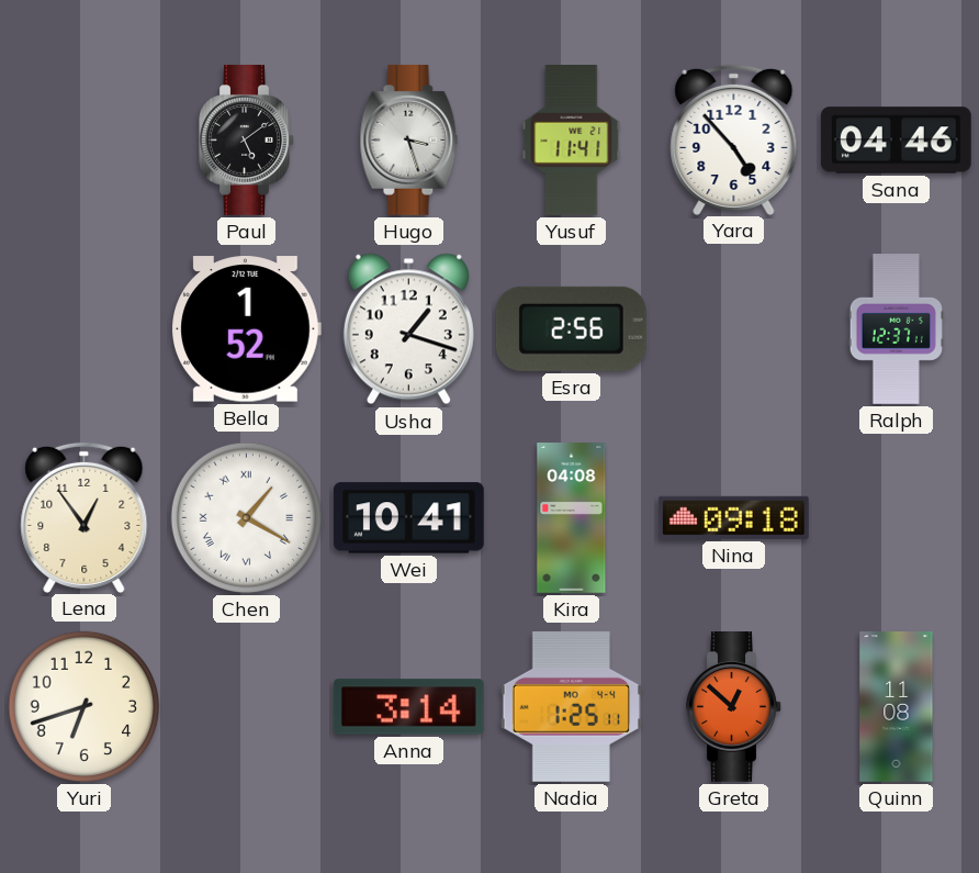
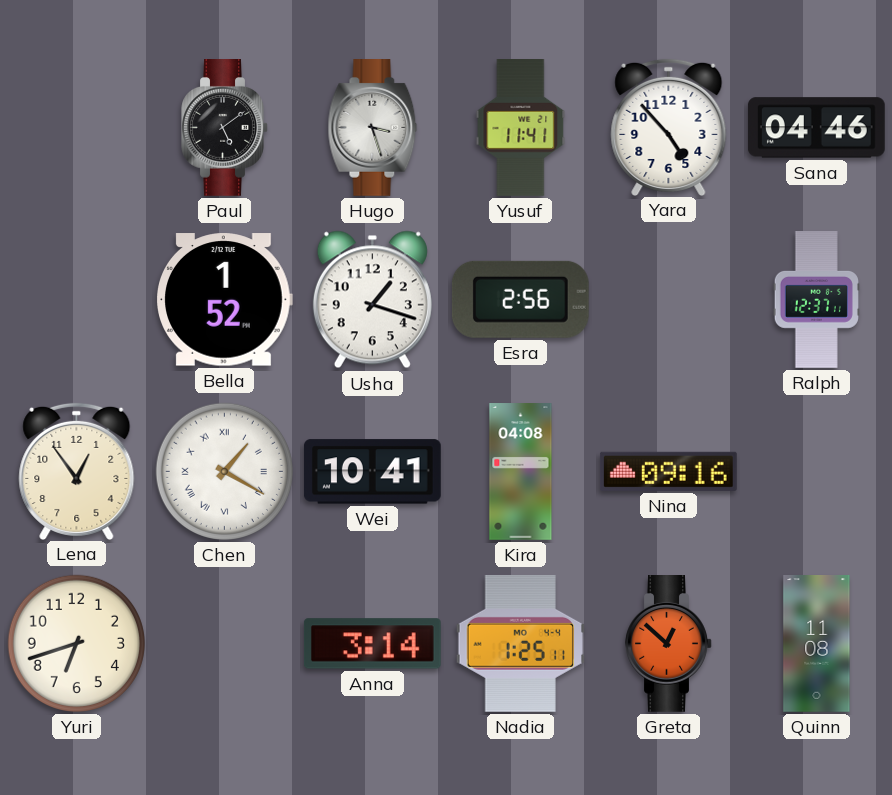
Nina: 09:18 -> 09:16
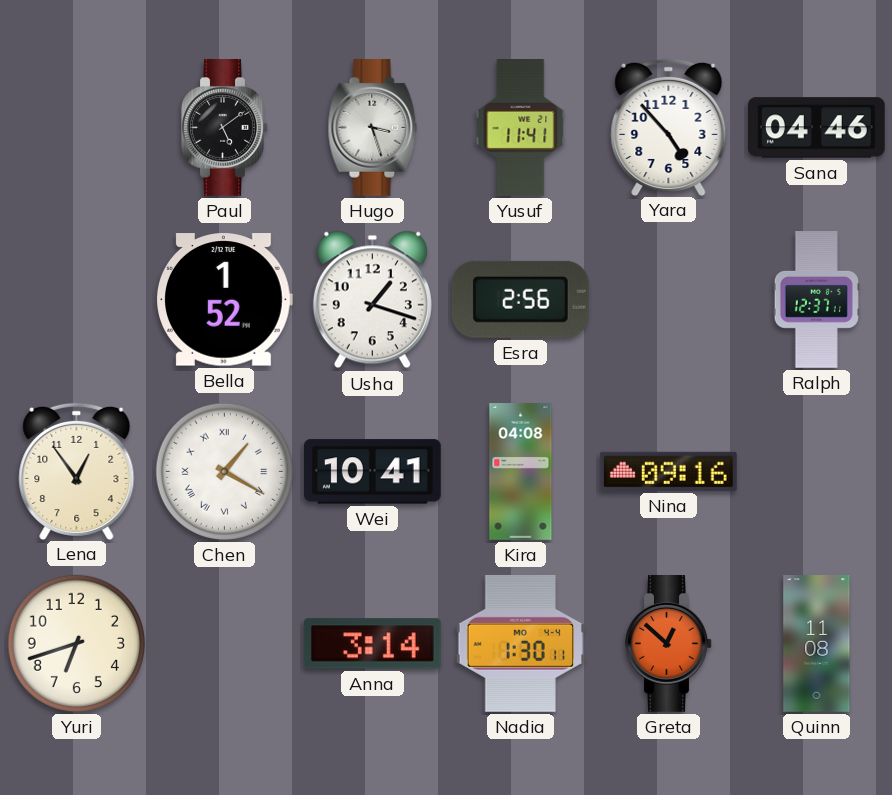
Nadia: 1:25 -> 1:30
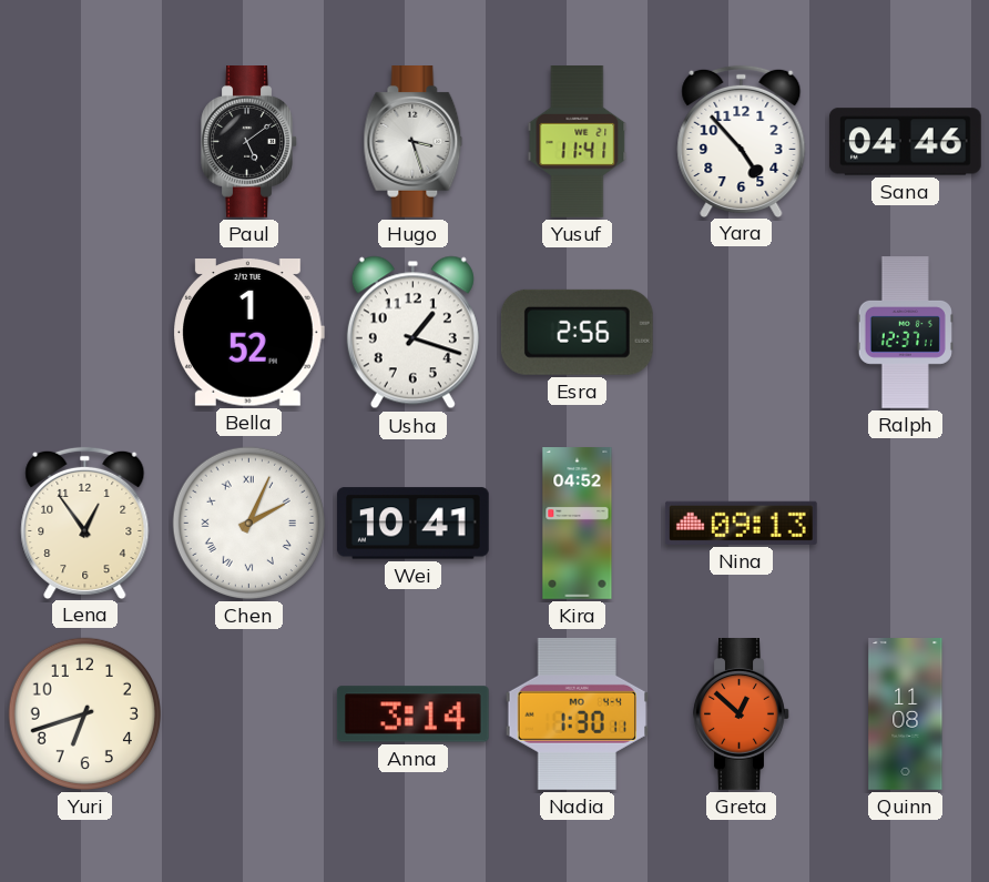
Chen: 1:20 -> 2:04
Kira: 04:08 -> 04:52
Nina: 09:16 -> 09:13
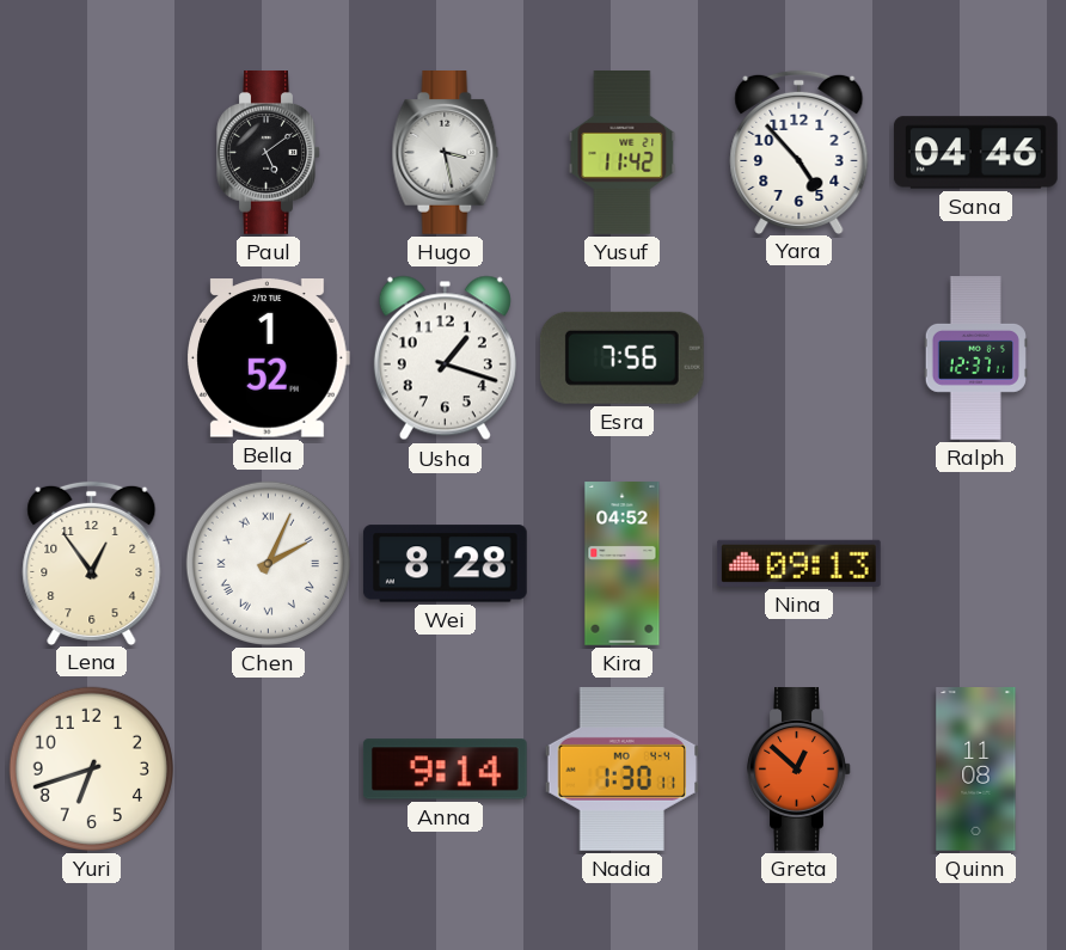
Hugo: 3:27 -> 3:28
Yusuf: 11:41 -> 11:42
Esra: 2:56 -> 7:56
Wei: 10:41 -> 8:28
Anna: 3:14 -> 9:14
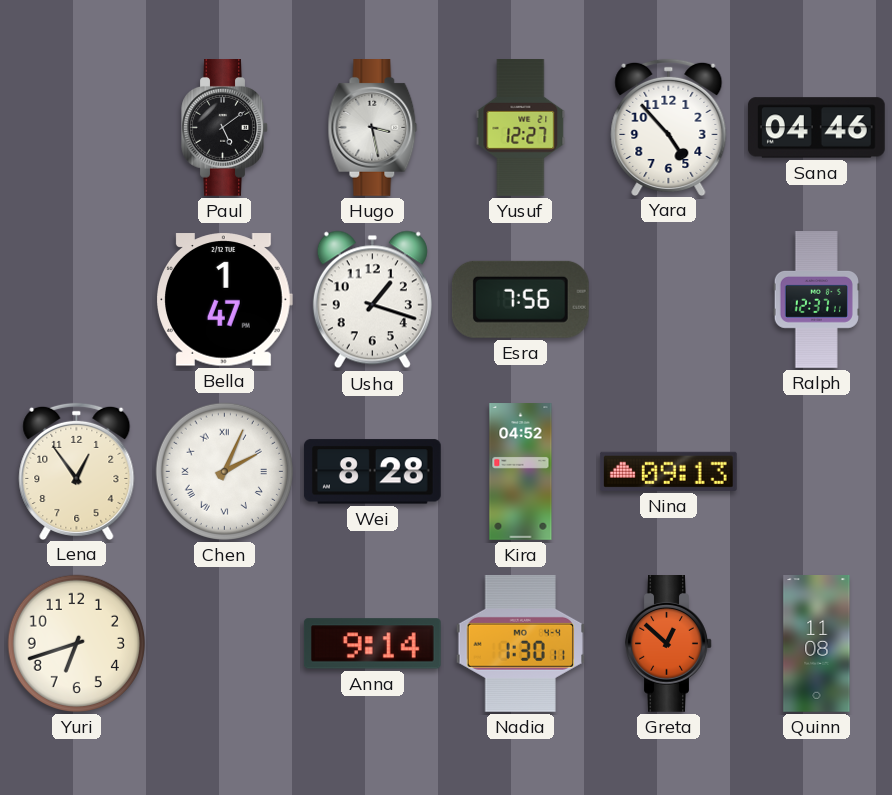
Yusuf: 11:42 -> 12:27
Bella: 1:52 -> 1:47
